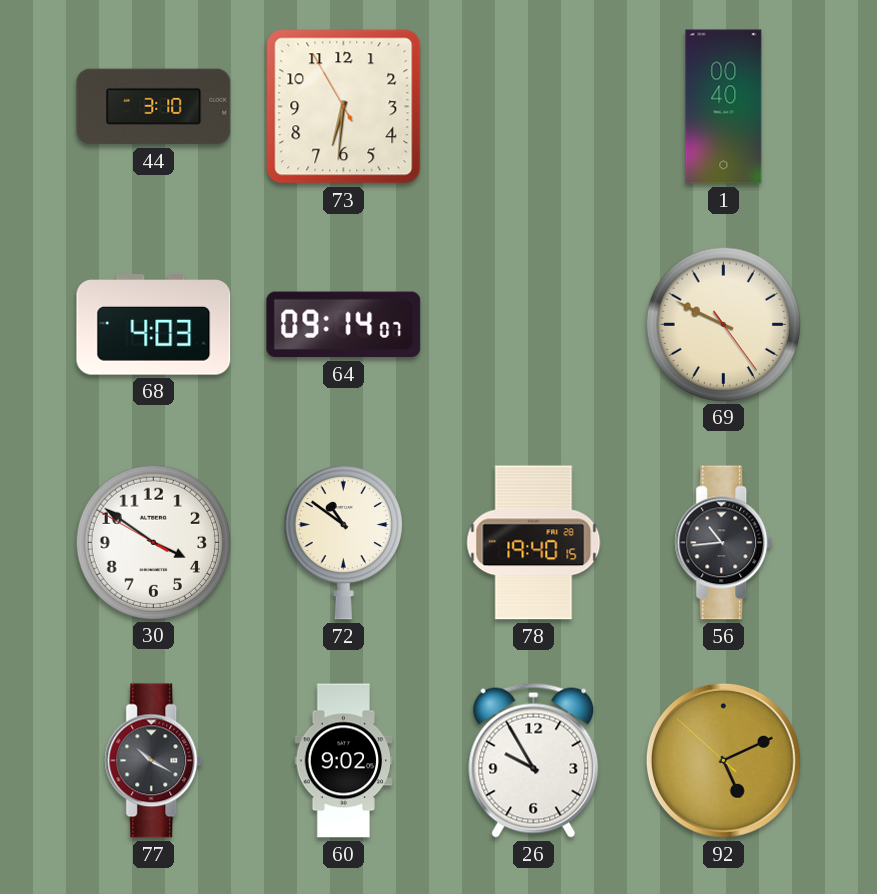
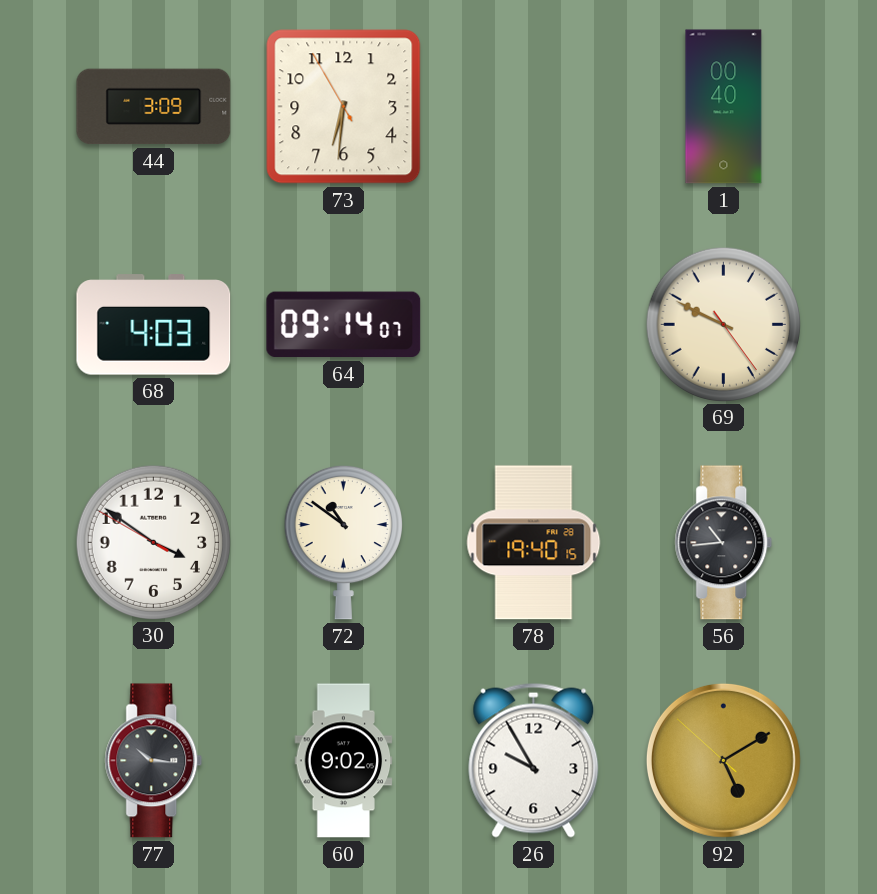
44: 3:10 -> 3:09
77: 10:20 -> 10:16
92: 5:10 -> 5:09
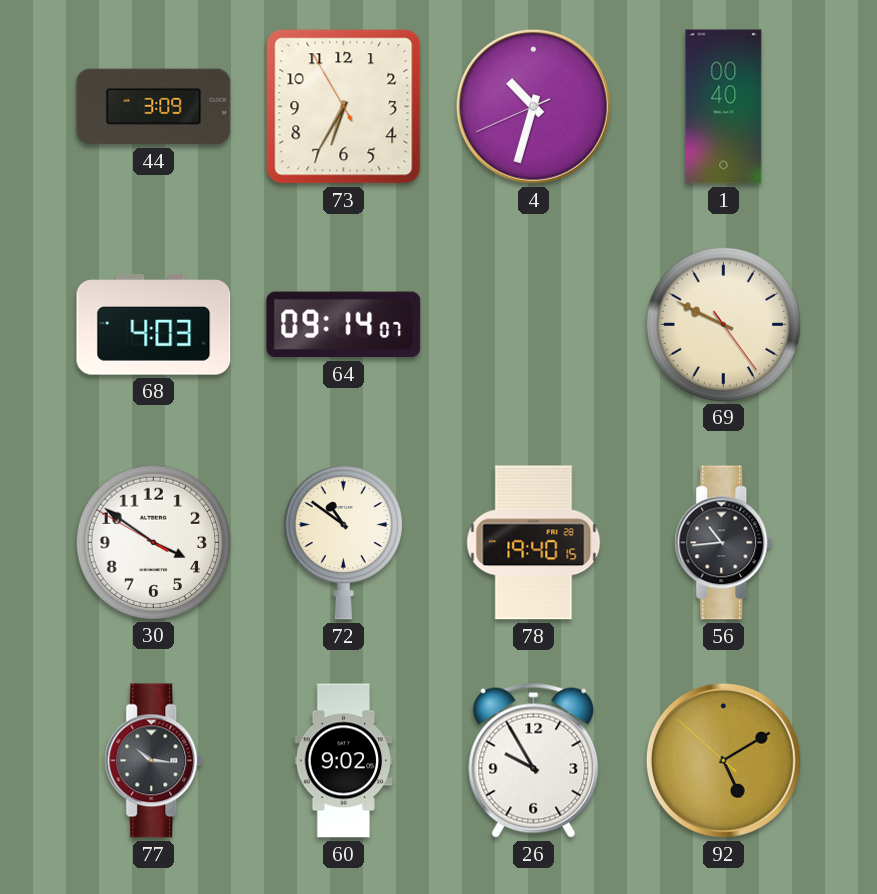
73: 6:30 -> 6:34
4: none -> 10:32
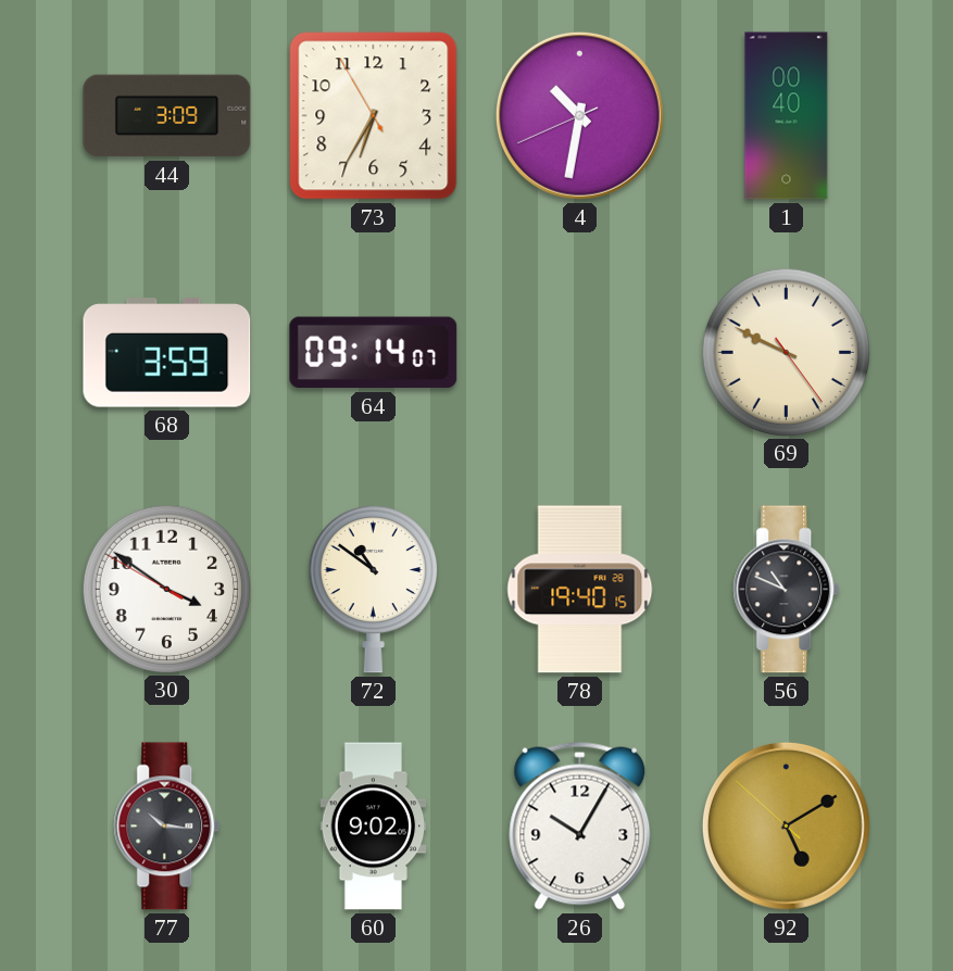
4: 10:32 -> 10:31
68: 4:03 -> 3:59
56: 10:44 -> 10:49
26: 9:55 -> 10:05
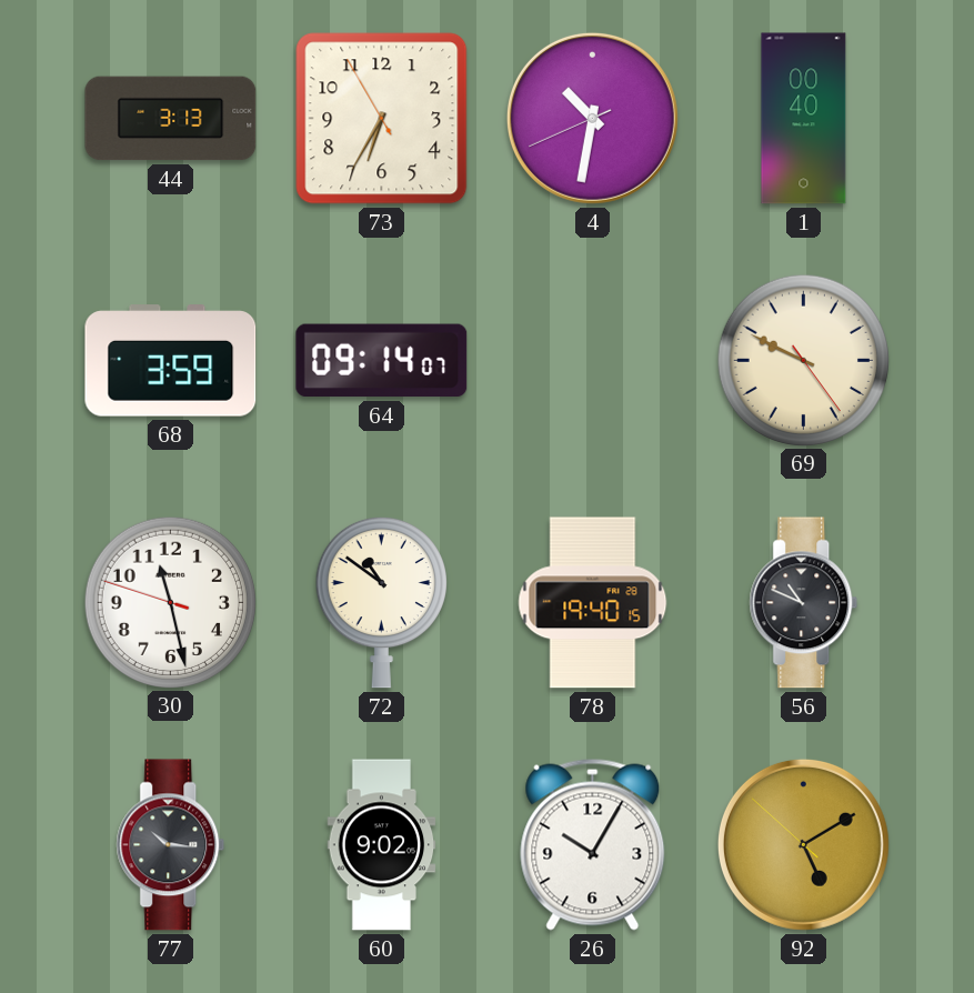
44: 3:09 -> 3:13
30: 3:50 -> 11:27
